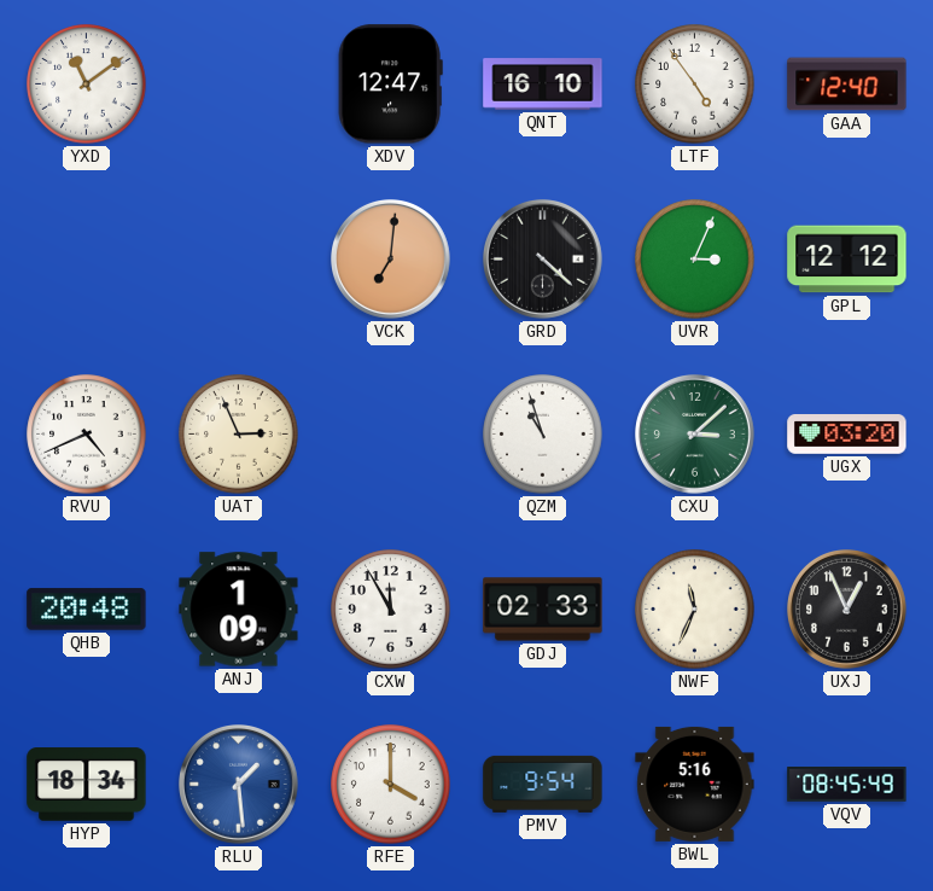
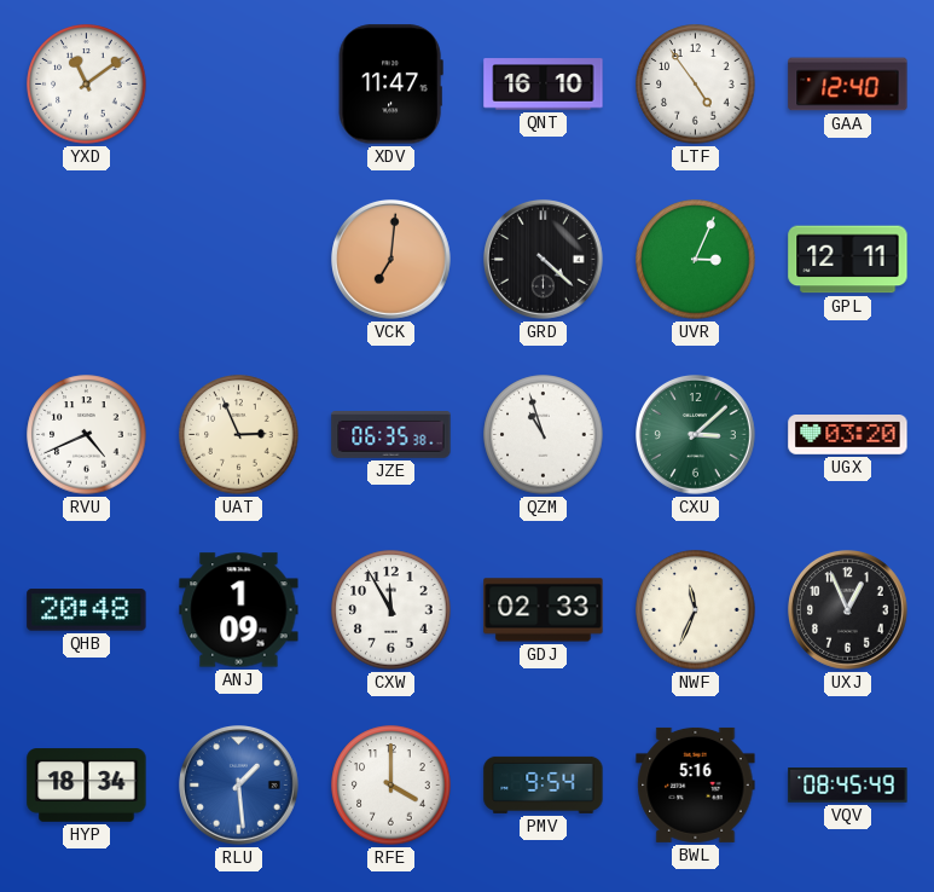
XDV: 12:47 -> 11:47
GPL: 12:12 -> 12:11
JZE: none -> 06:35
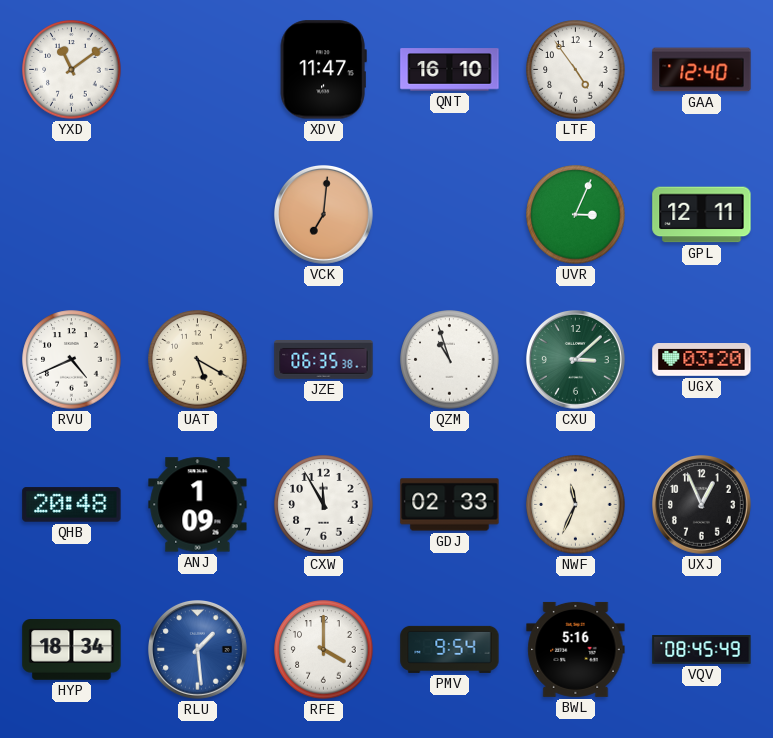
GRD: 4:22 -> none
UAT: 2:56 -> 5:20
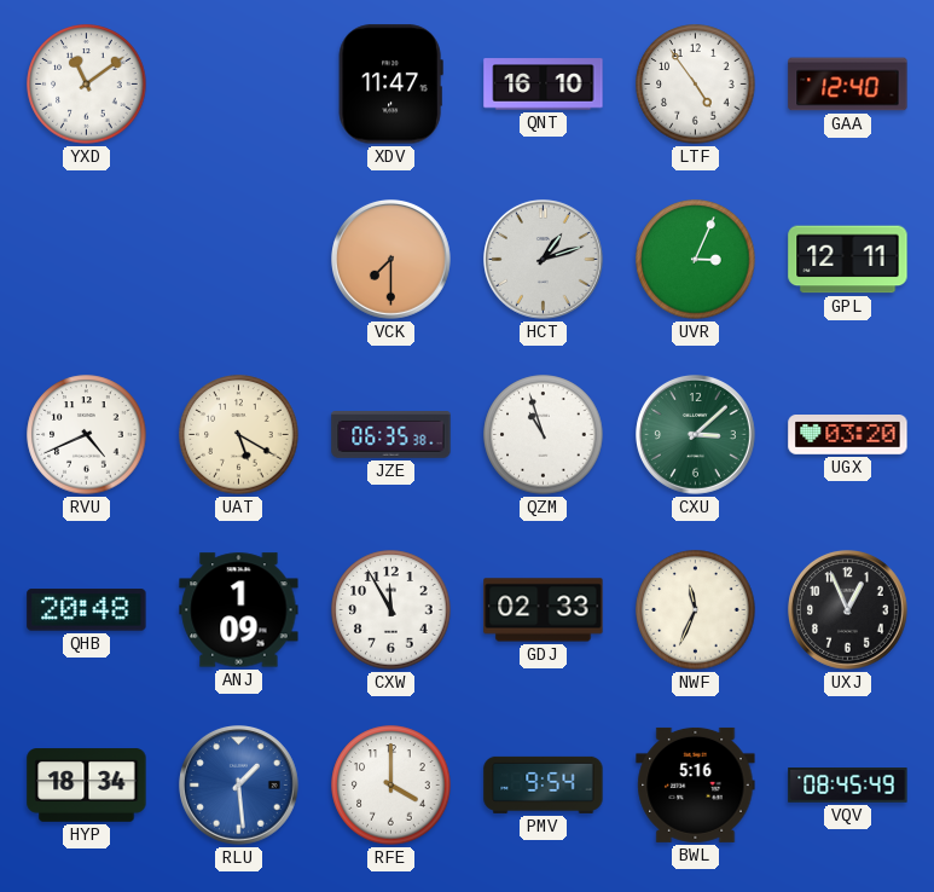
VCK: 7:01 -> 7:30
HCT: none -> 1:12
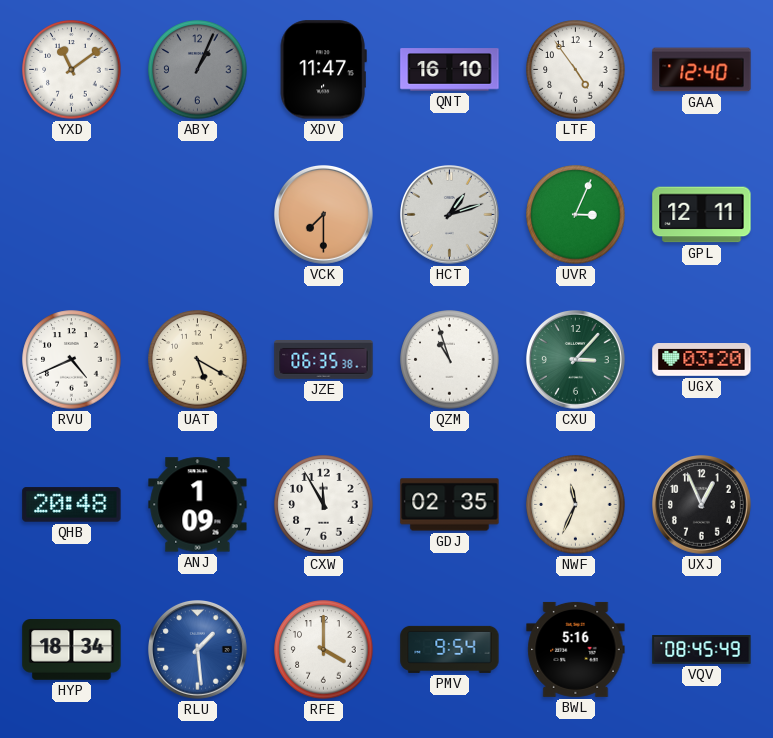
ABY: none -> 1:04
CXU: 3:08 -> 3:07
GDJ: 02:33 -> 02:35
